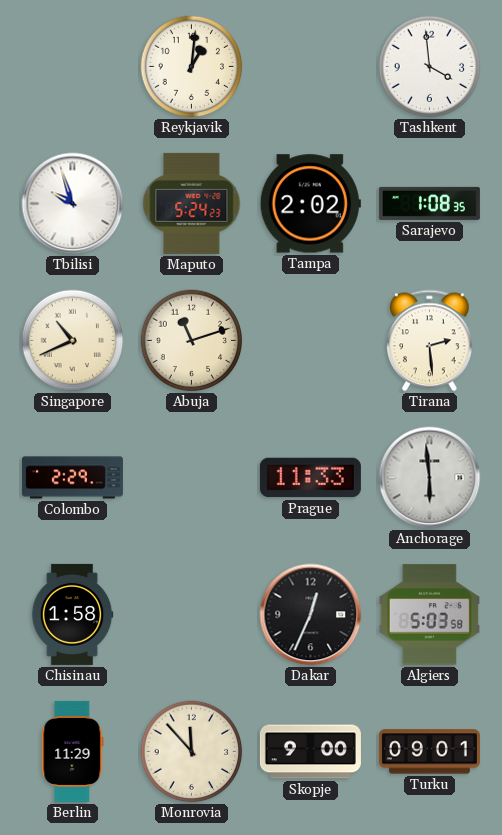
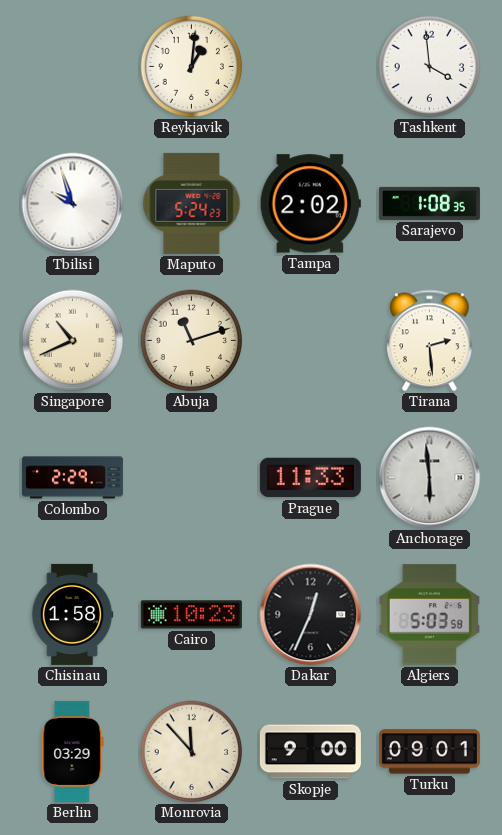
Cairo: none -> 10:23
Berlin: 11:29 -> 03:29
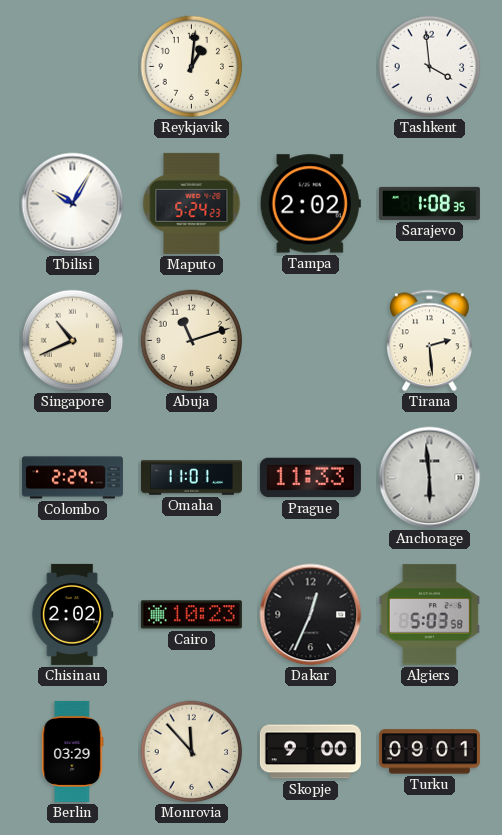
Tbilisi: 9:57 -> 10:05
Omaha: none -> 11:01
Chisinau: 1:58 -> 2:02
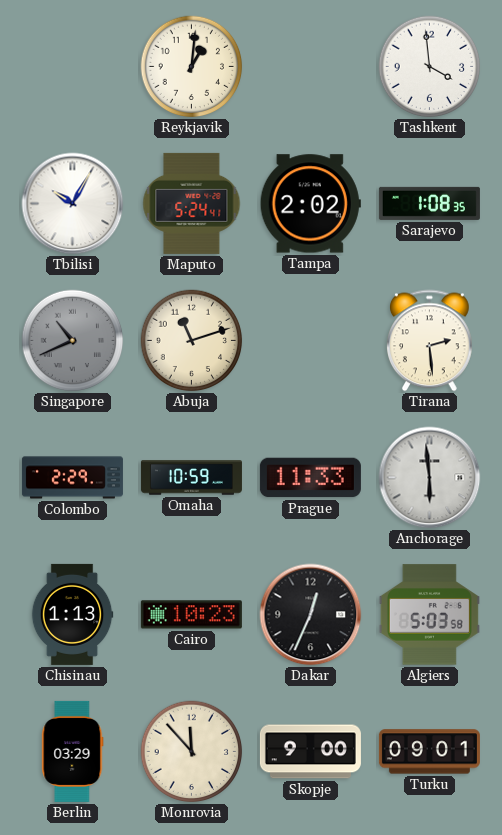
Maputo: 5:24:23 -> 5:24:41
Singapore dial: cream -> grey
Omaha: 11:01 -> 10:59
Chisinau: 2:02 -> 1:13
